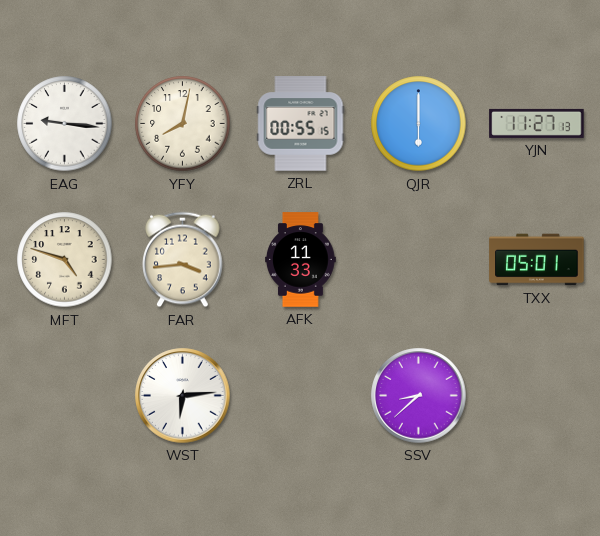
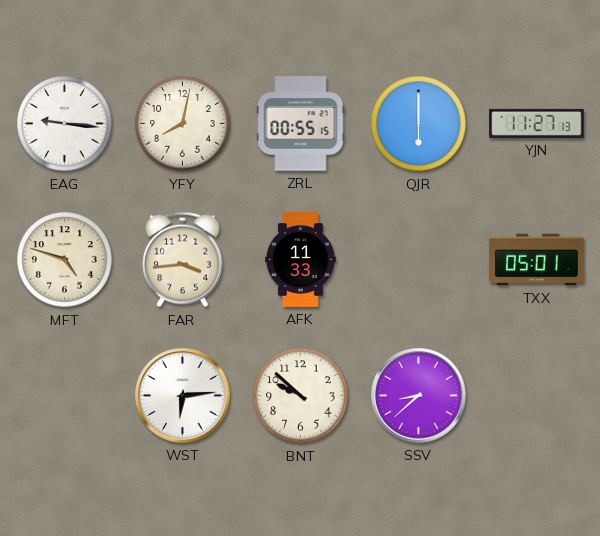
BNT: none -> 9:52
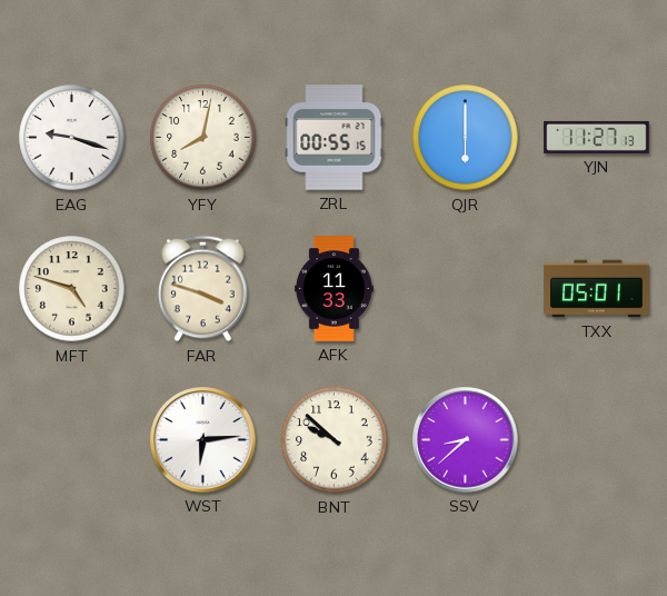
EAG: 9:16 -> 9:18
FAR: 3:44 -> 3:48
